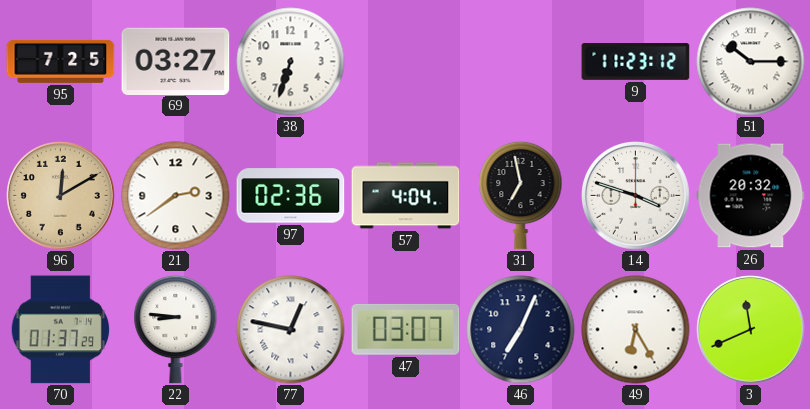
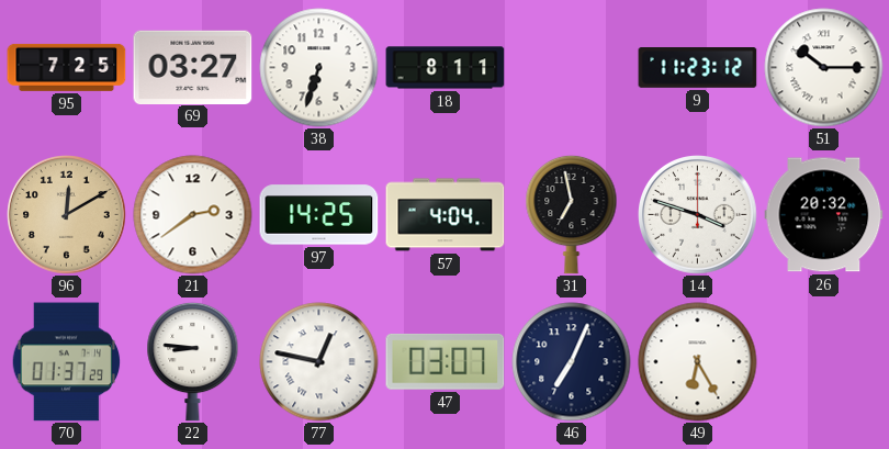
18: none -> 8:11
97: 02:36 -> 14:25
3: 11:41 -> none
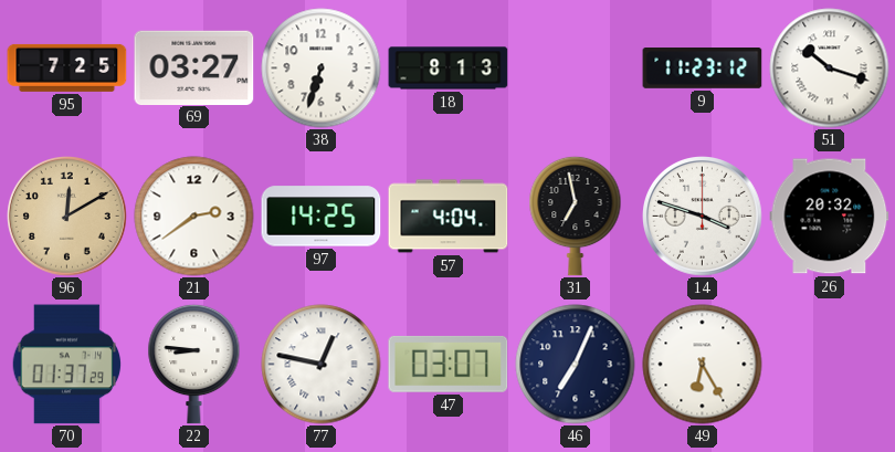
18: 8:11 -> 8:13
51: 10:15 -> 10:18
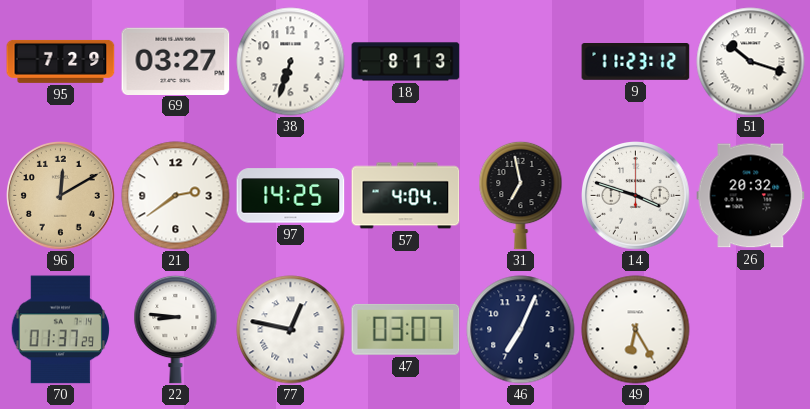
95: 7:25 -> 7:29
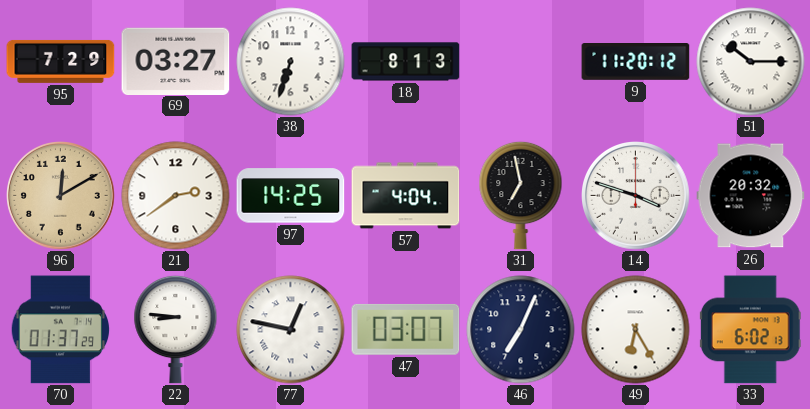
9: 11:23 -> 11:20
51: 10:18 -> 10:15
33: none -> 6:02
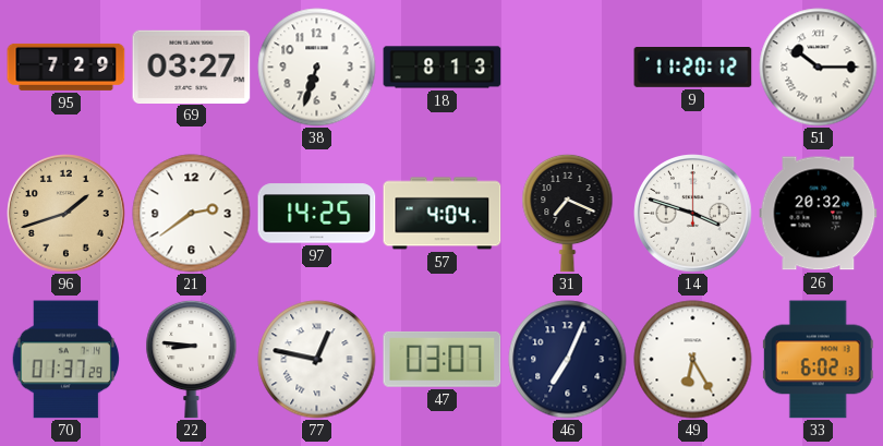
96: 12:10 -> 1:42
31: 6:58 -> 7:19
